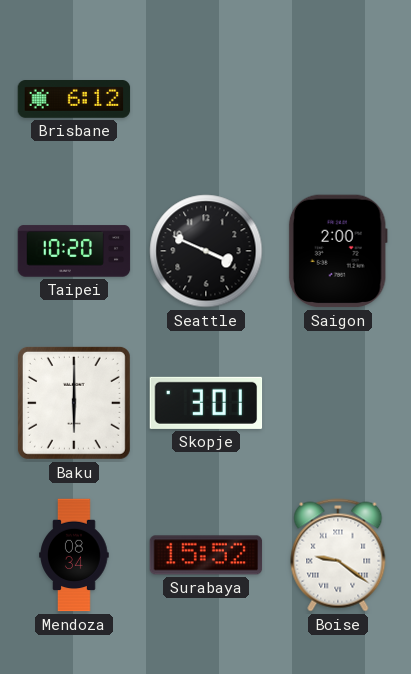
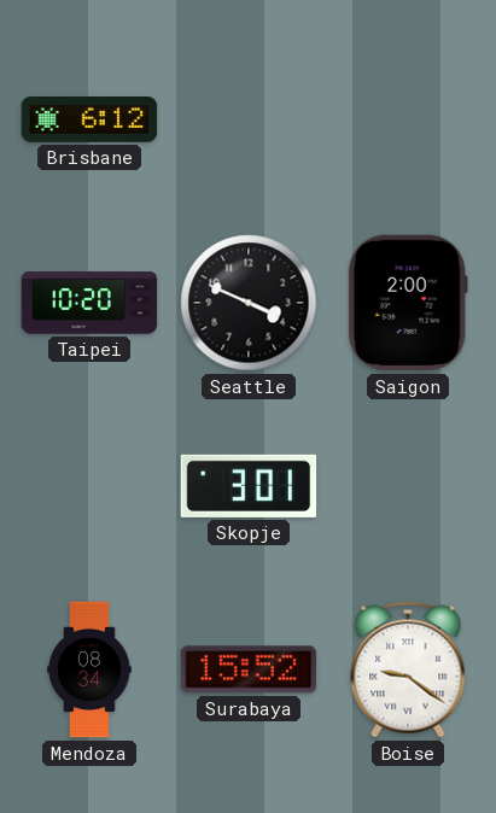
Baku: 6:00 -> none
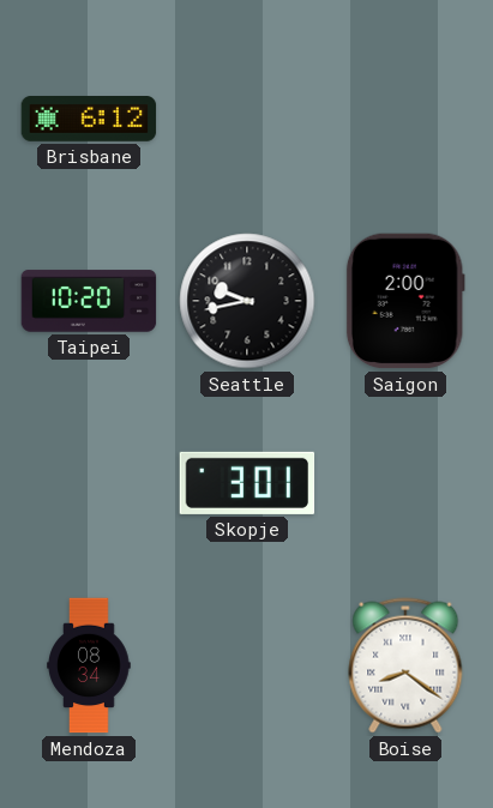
Seattle: 3:49 -> 9:43
Surabaya: 15:52 -> none
Boise: 9:21 -> 8:21
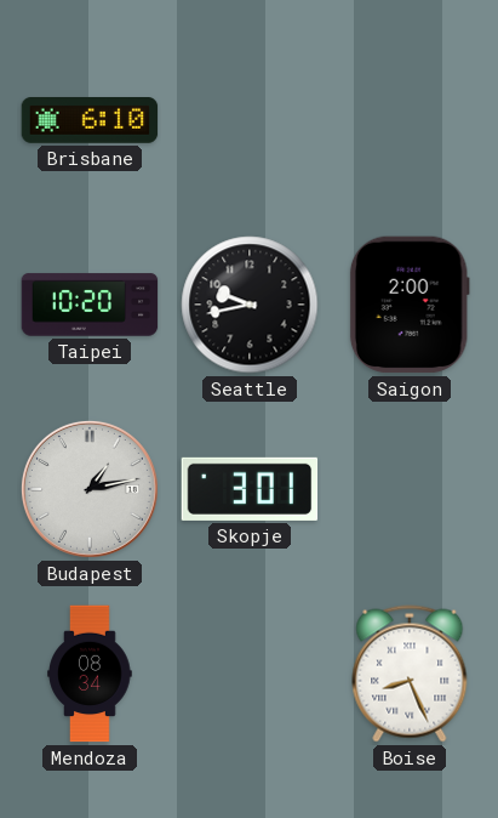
Brisbane: 6:12 -> 6:10
Budapest: none -> 1:13
Boise: 8:21 -> 8:26
